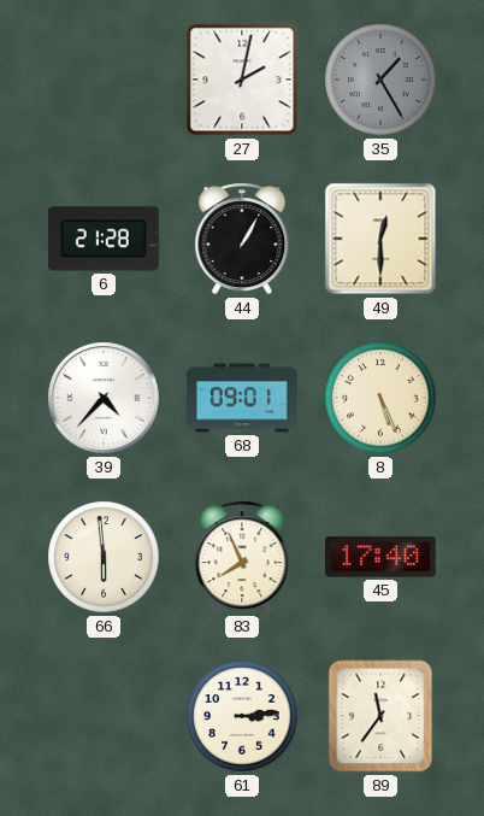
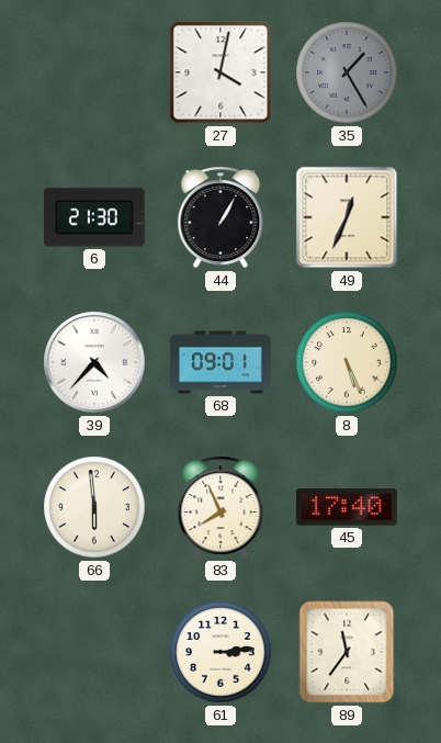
27: 2:02 -> 4:02
6: 21:28 -> 21:30
49: 12:30 -> 12:34
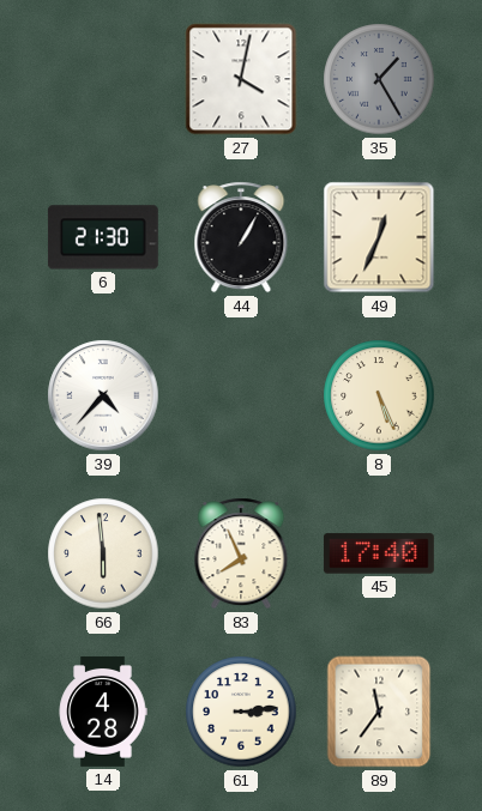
68: 09:01 -> none
14: none -> 4:28
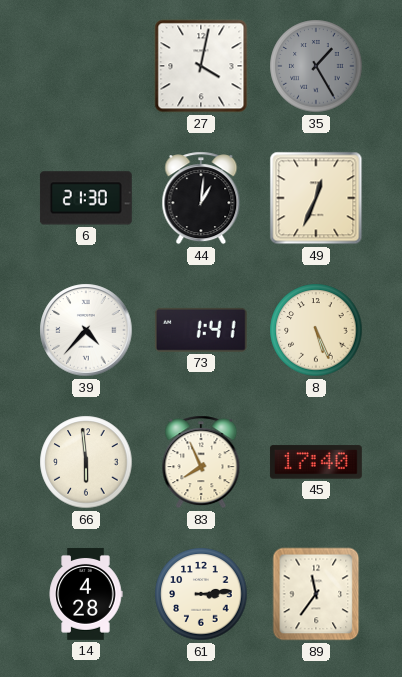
44: 1:05 -> 1:01
73: none -> 1:41
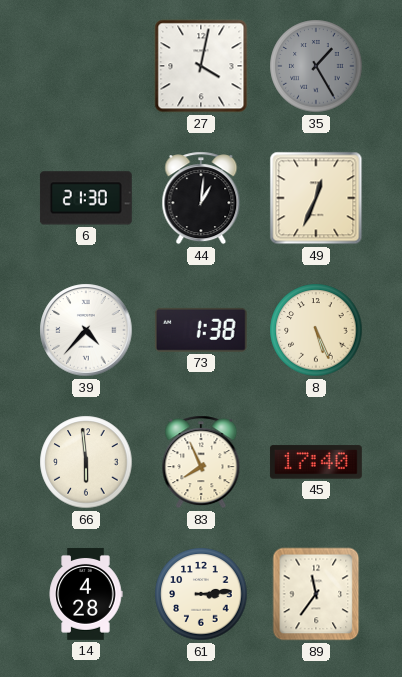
73: 1:41 -> 1:38
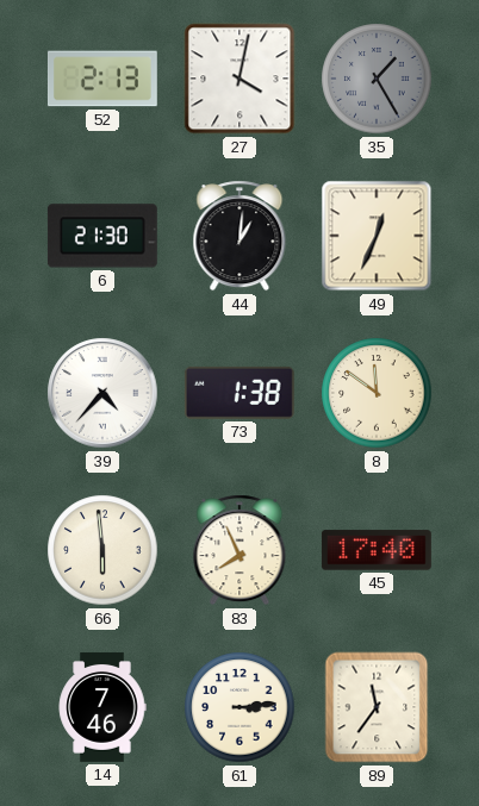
52: none -> 2:13
8: 5:26 -> 11:51
14: 4:28 -> 7:46
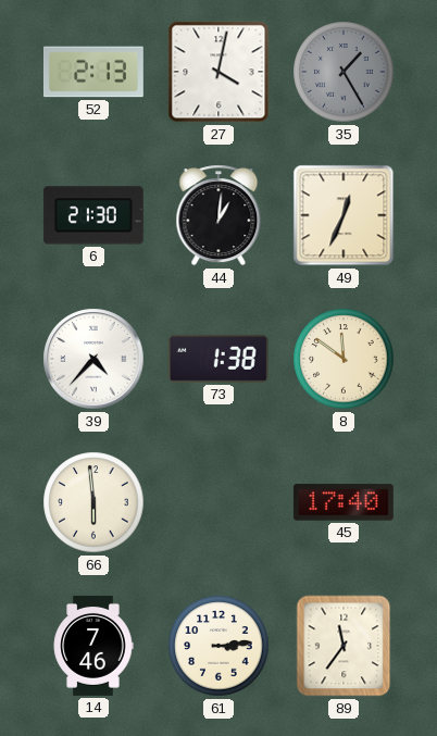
83: 7:56 -> none
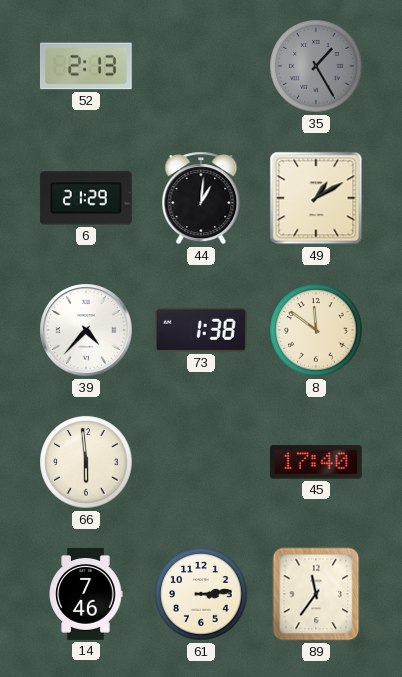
27: 4:02 -> none
6: 21:30 -> 21:29
49: 12:34 -> 1:10
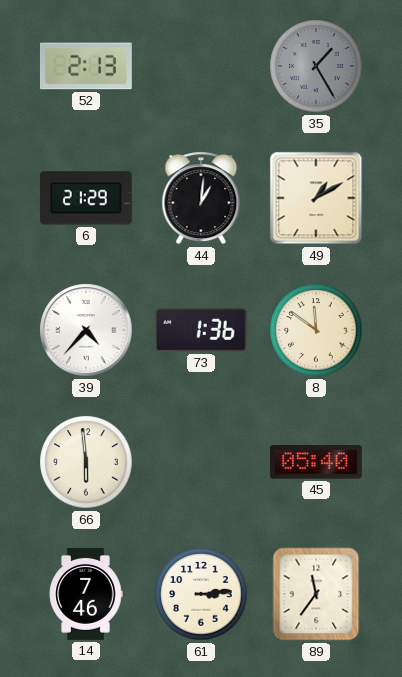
73: 1:38 -> 1:36
45: 17:40 -> 05:40
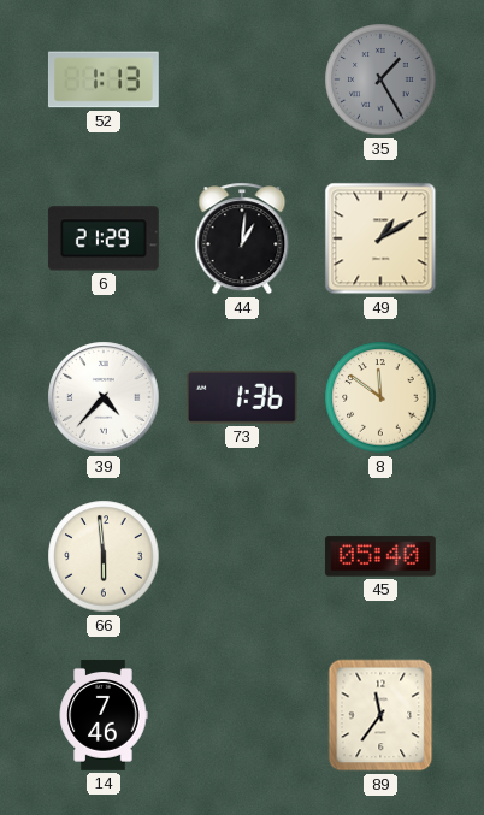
52: 2:13 -> 1:13
61: 3:14 -> none
